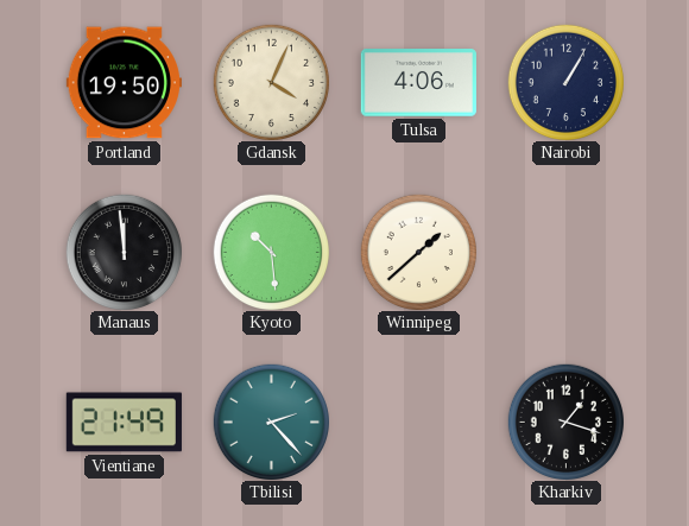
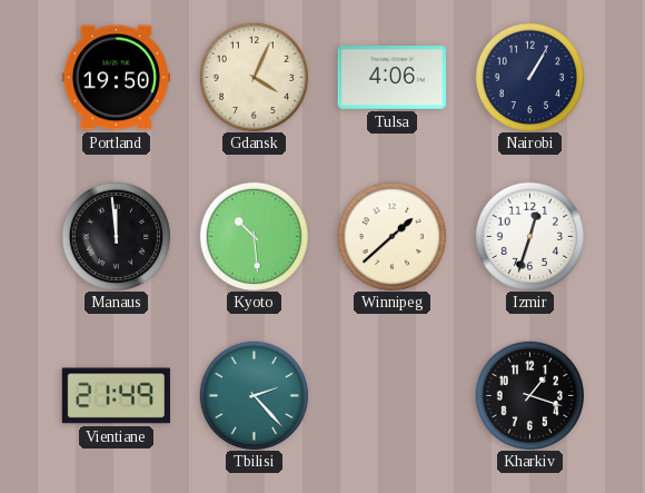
Izmir: none -> 12:33
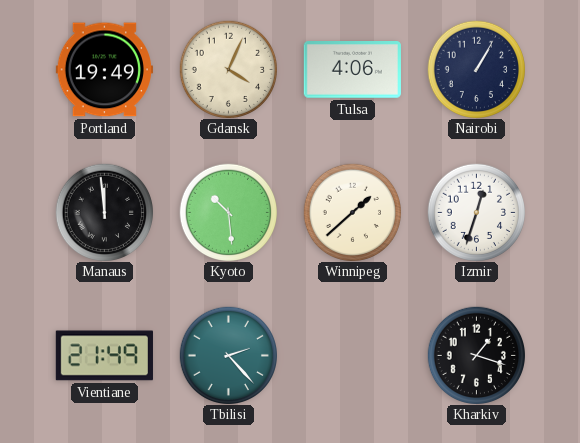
Portland: 19:50 -> 19:49
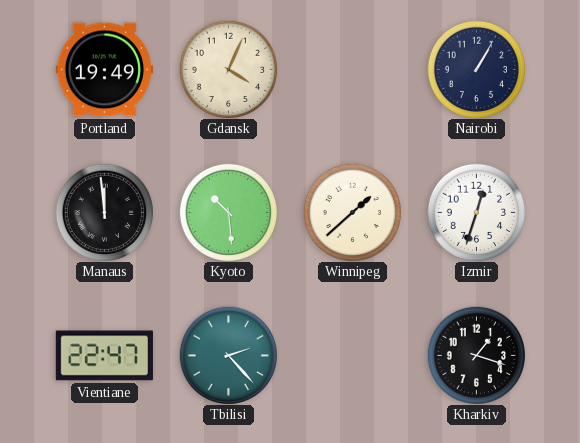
Tulsa: 4:06 -> none
Vientiane: 21:49 -> 22:47
